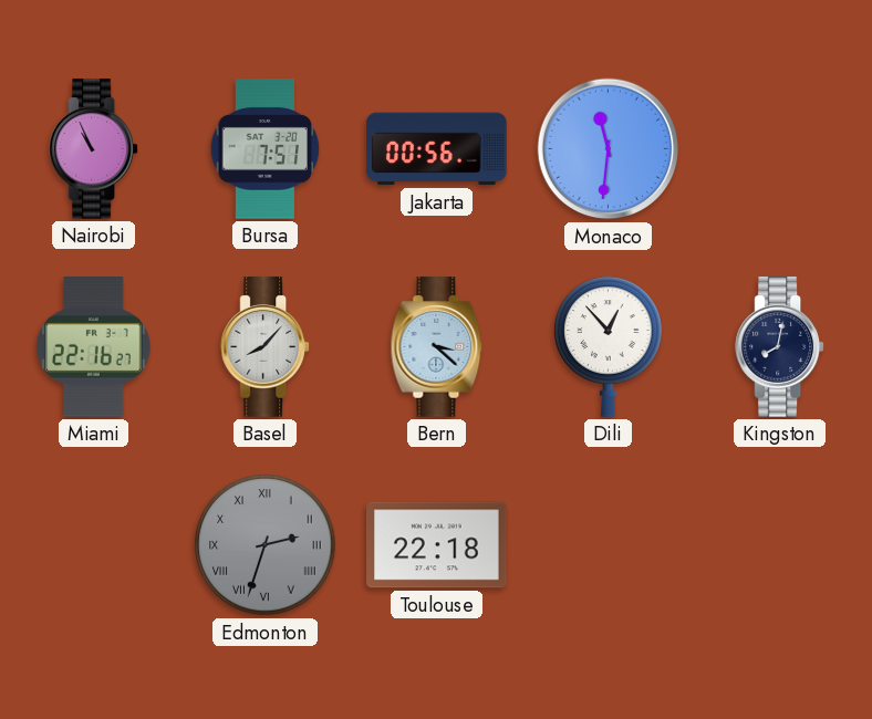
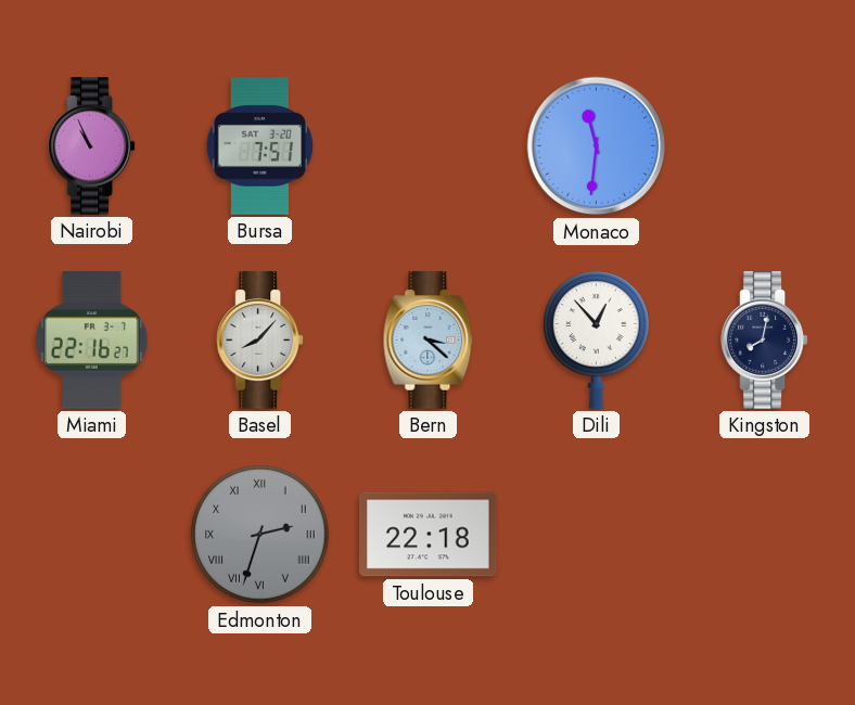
Jakarta: 00:56 -> none
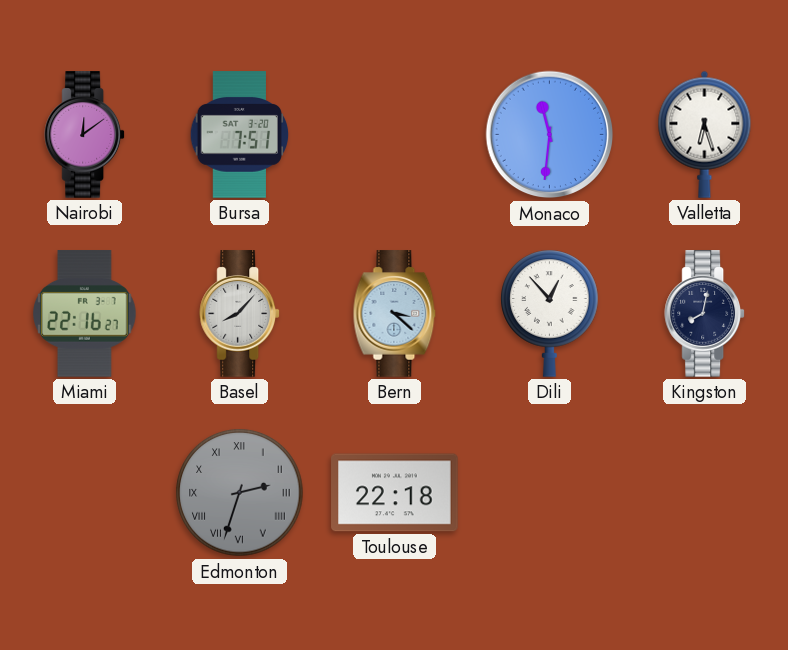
Nairobi: 10:56 -> 12:09
Valletta: none -> 6:27
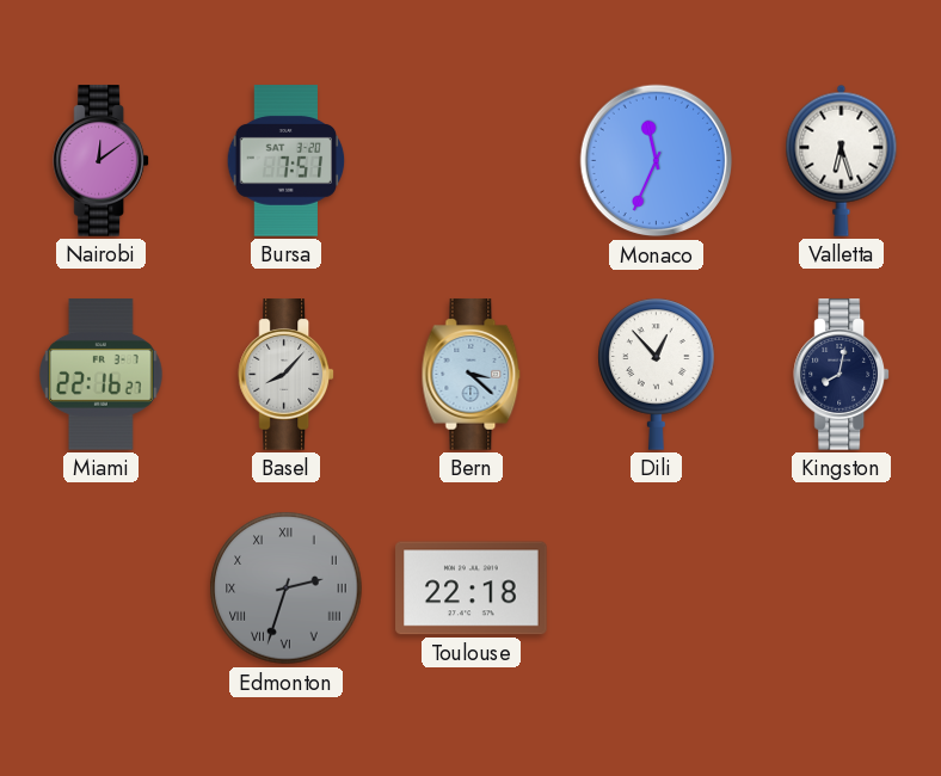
Monaco: 11:31 -> 11:34
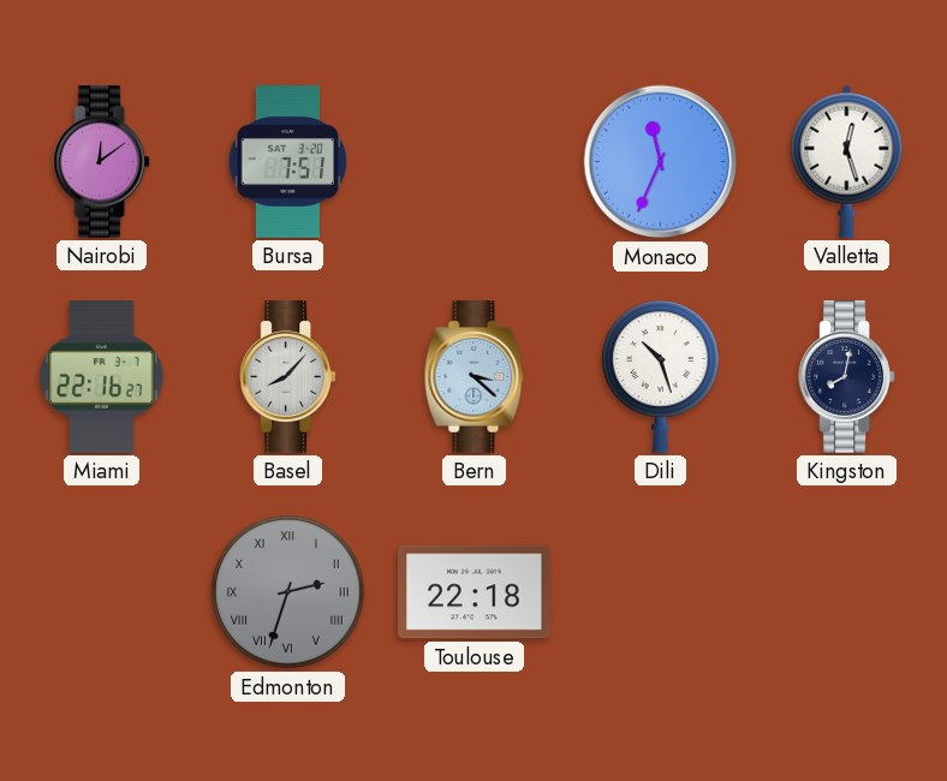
Valletta: 6:27 -> 12:27
Dili: 12:53 -> 10:27
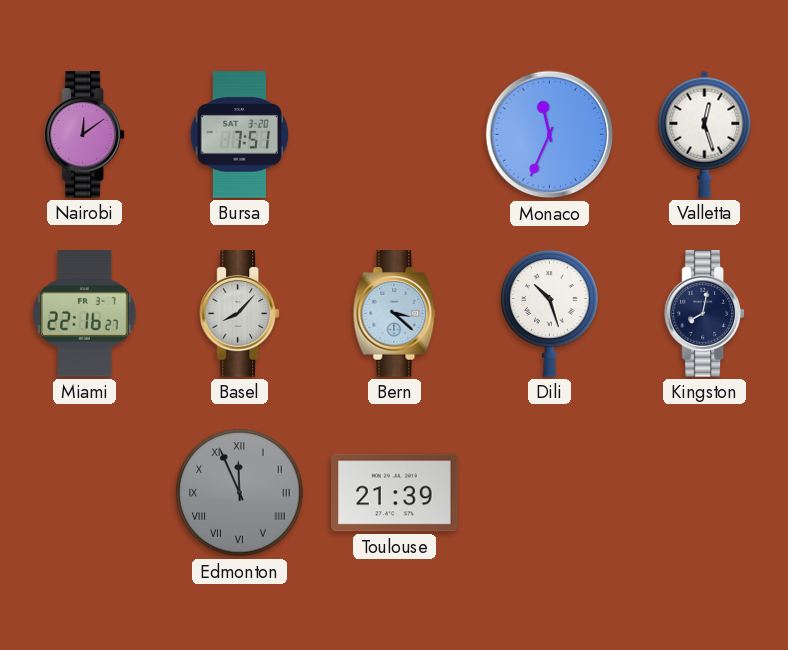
Edmonton: 2:33 -> 11:56
Toulouse: 22:18 -> 21:39
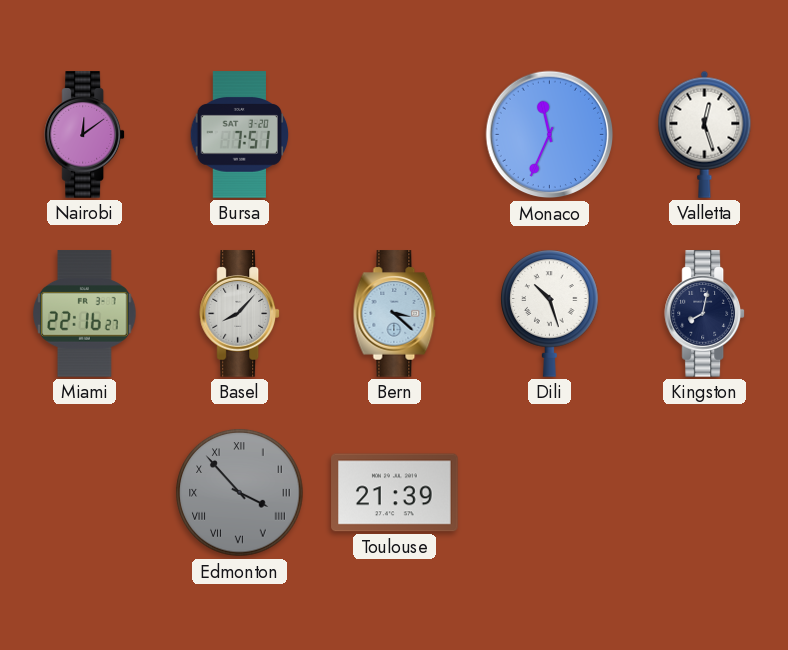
Edmonton: 11:56 -> 3:53
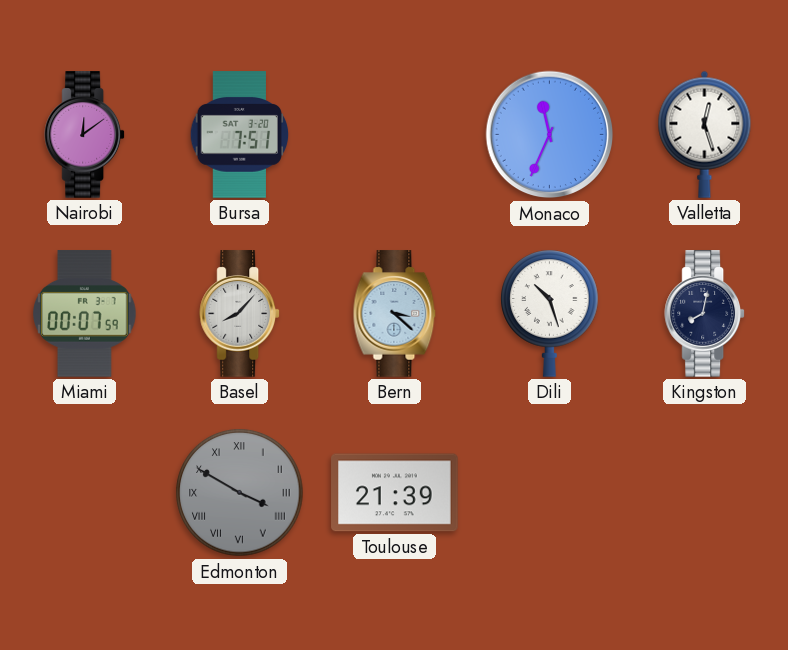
Miami: 22:16 -> 00:07
Edmonton: 3:53 -> 3:50
